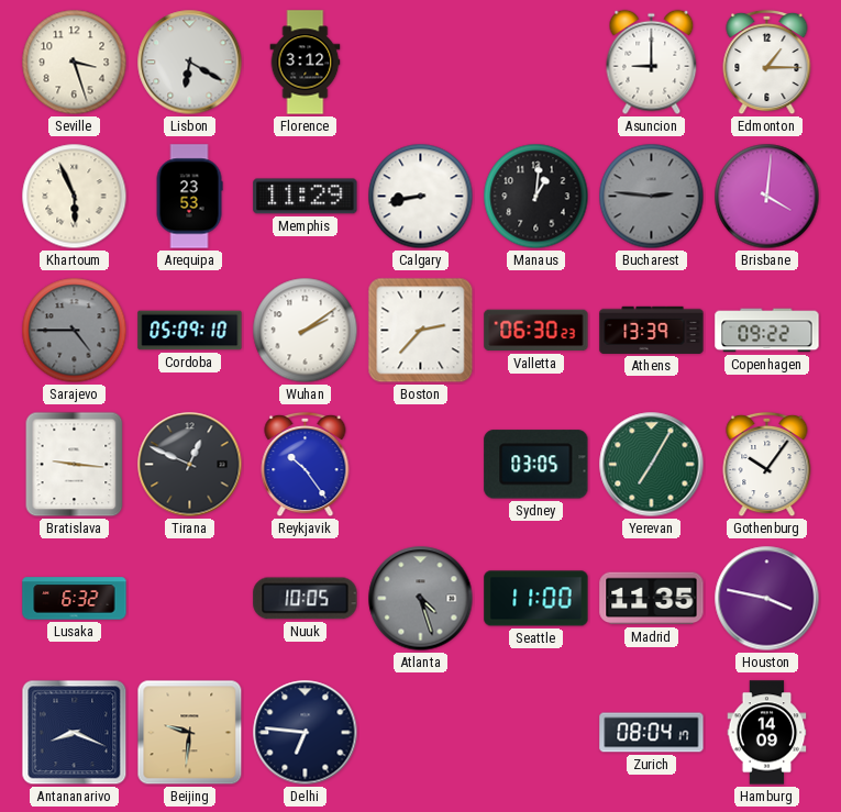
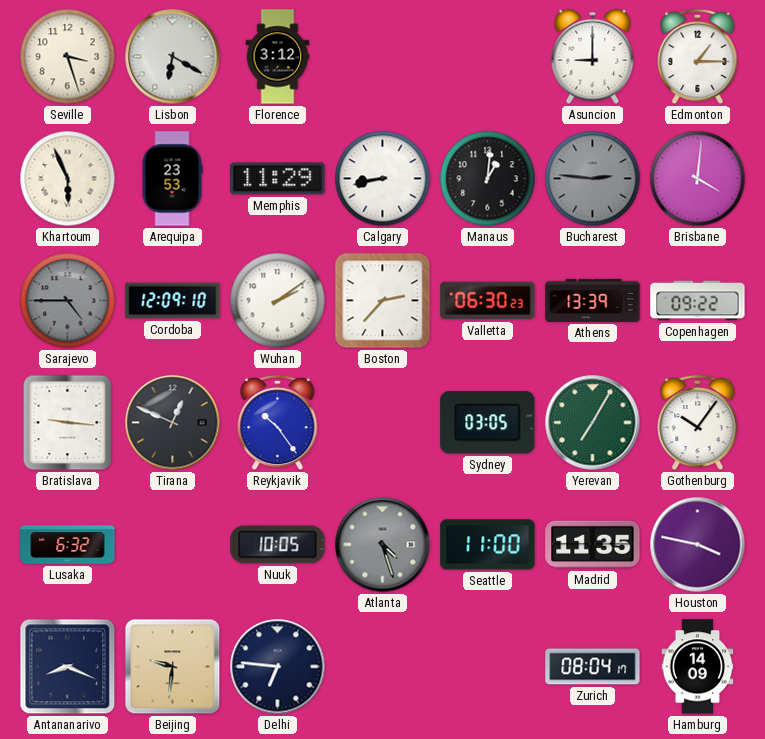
Cordoba: 05:09 -> 12:09
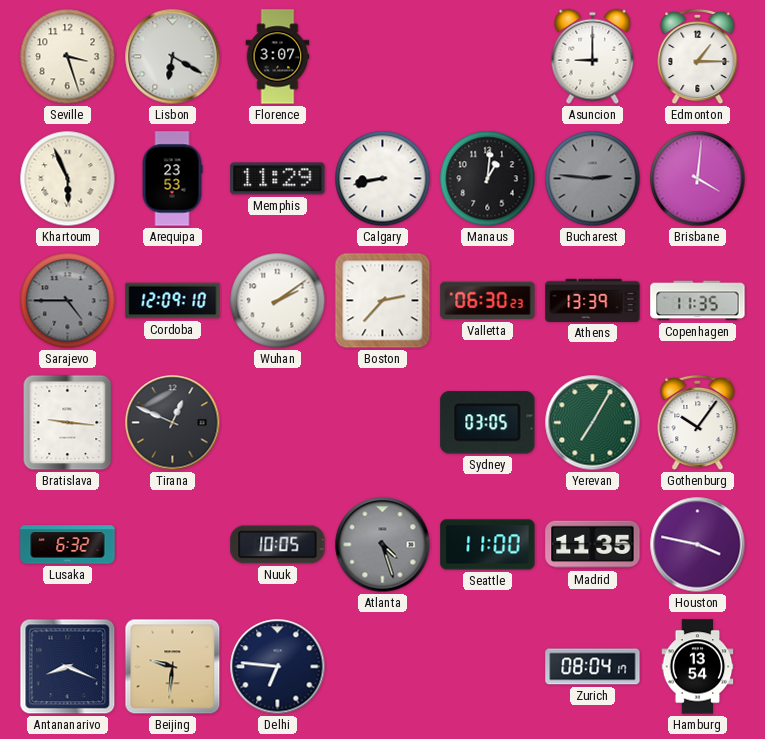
Florence: 3:12 -> 3:07
Copenhagen: 09:22 -> 11:35
Reykjavik: 10:24 -> none
Hamburg: 14:09 -> 13:54
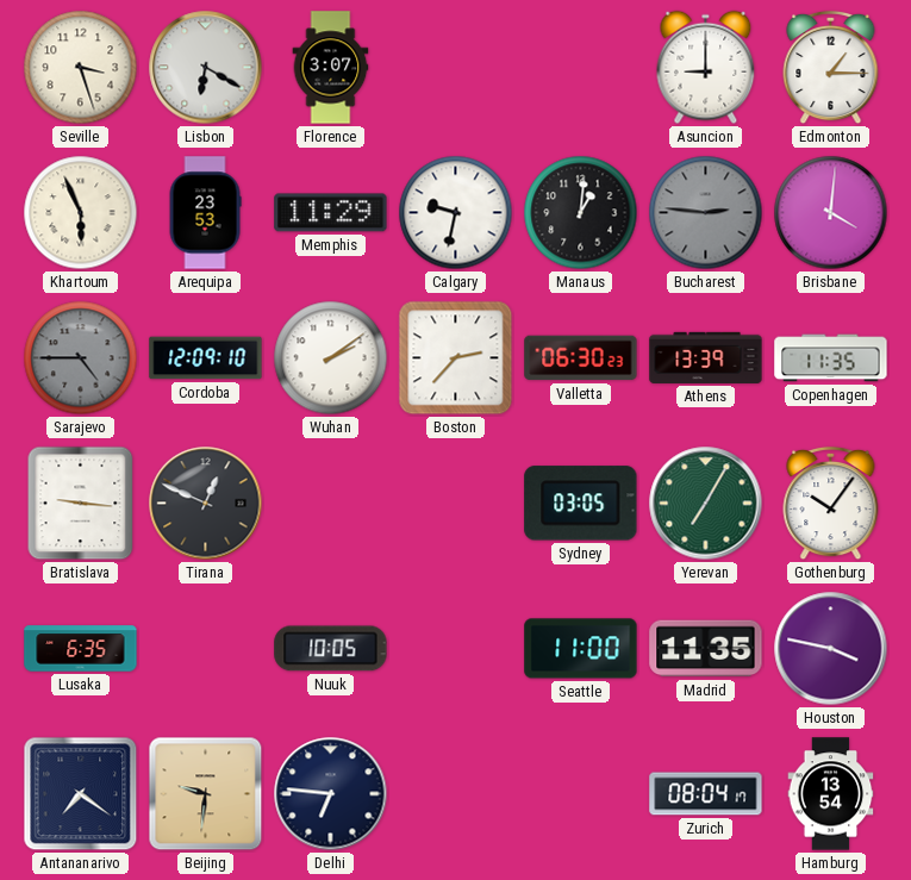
Calgary: 8:43 -> 9:32
Lusaka: 6:32 -> 6:35
Atlanta: 4:27 -> none
Antananarivo: 8:19 -> 7:21
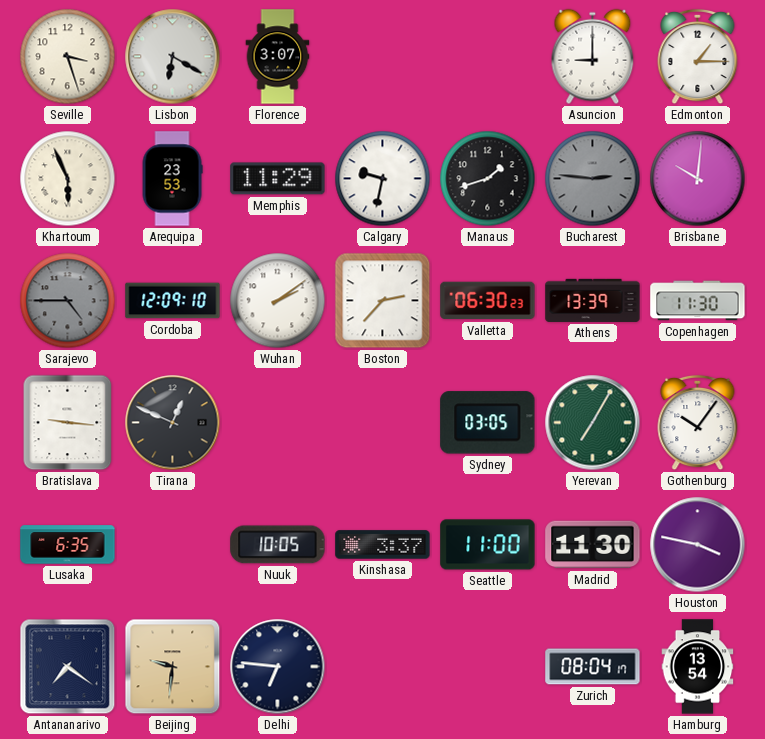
Manaus: 1:01 -> 1:42
Brisbane: 4:01 -> 10:01
Copenhagen: 11:35 -> 11:30
Kinshasa: none -> 3:37
Madrid: 11:35 -> 11:30
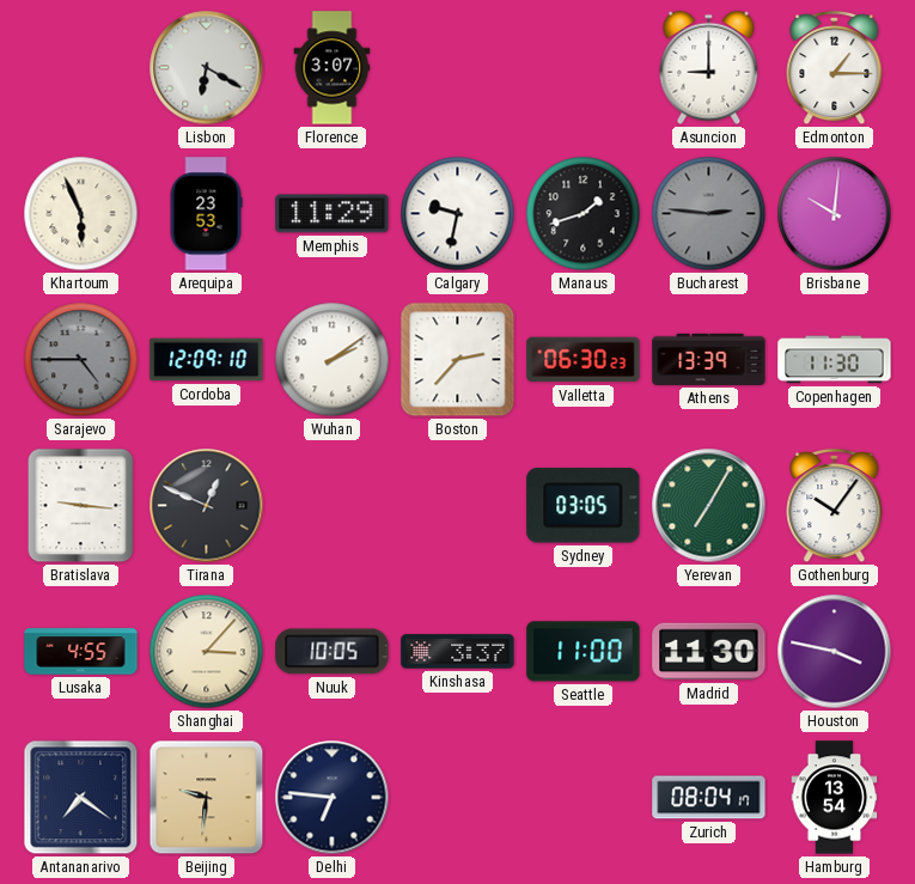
Seville: 3:27 -> none
Lusaka: 6:35 -> 4:55
Shanghai: none -> 3:07
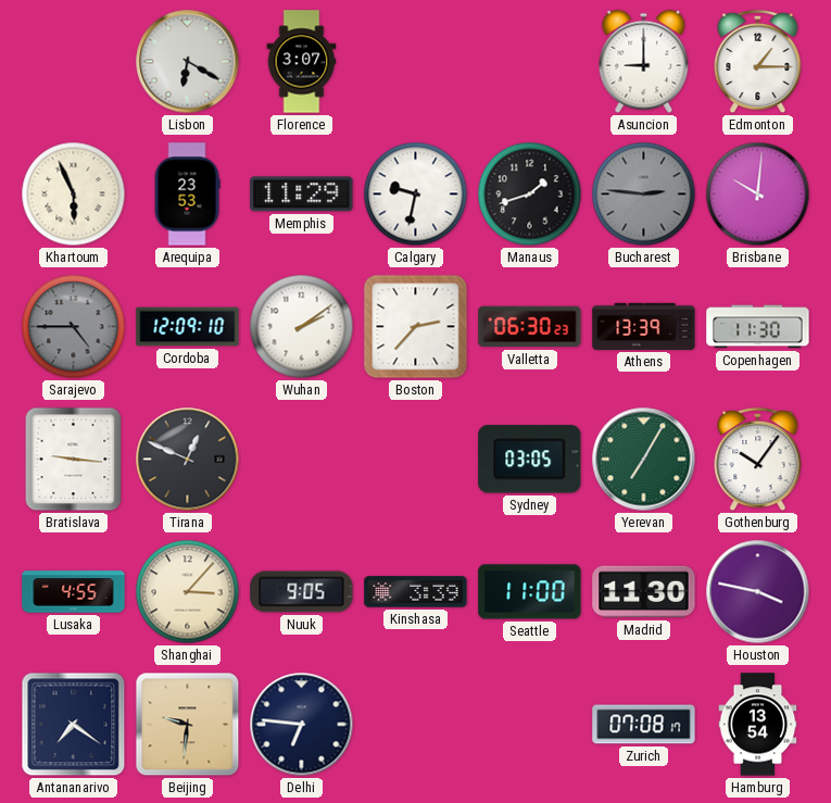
Nuuk: 10:05 -> 9:05
Kinshasa: 3:37 -> 3:39
Zurich: 08:04 -> 07:08
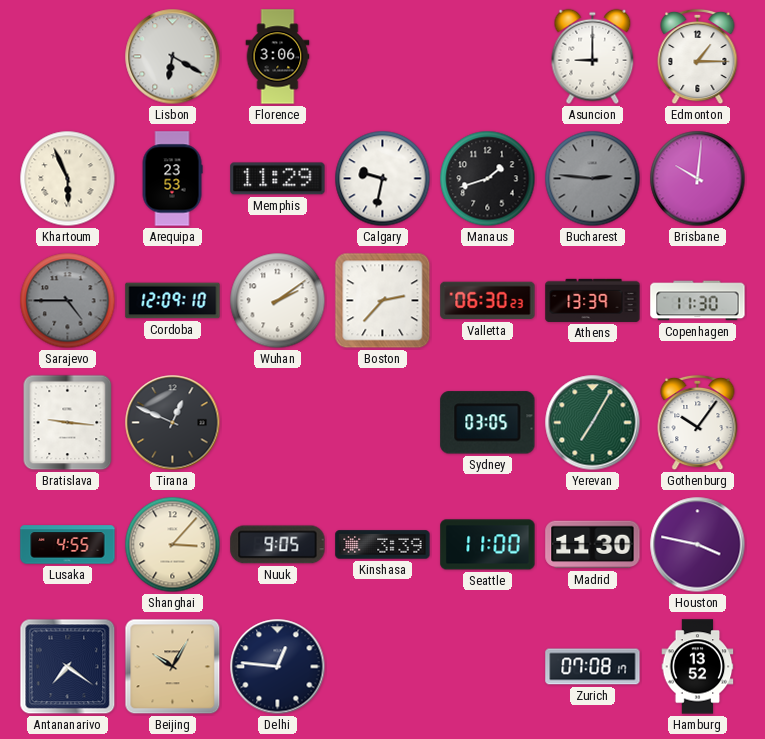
Florence: 3:07 -> 3:06
Beijing: 9:31 -> 10:05
Delhi: 6:46 -> 12:46
Hamburg: 13:54 -> 13:52
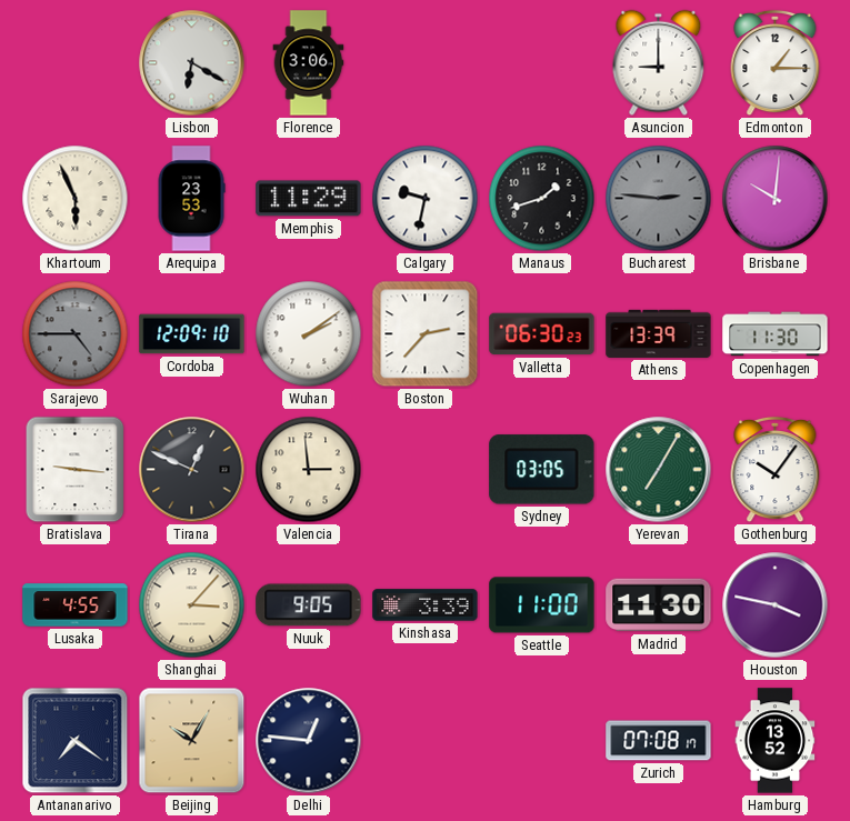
Valencia: none -> 2:59
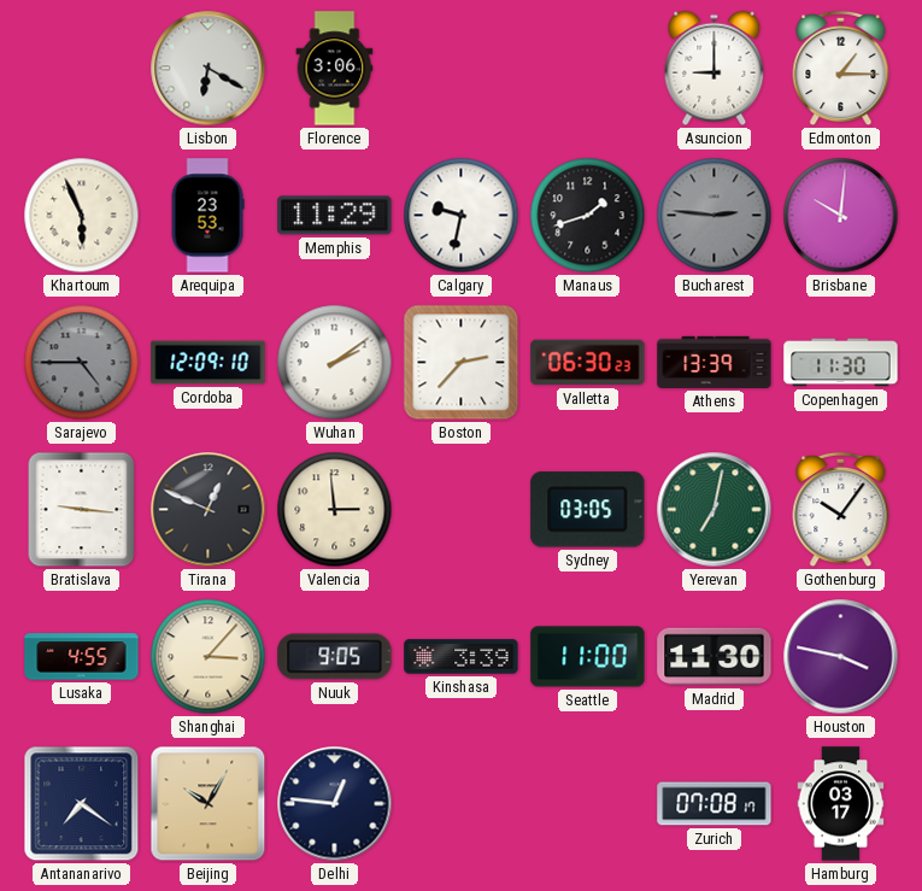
Yerevan: 7:05 -> 7:02
Hamburg: 13:52 -> 03:17
